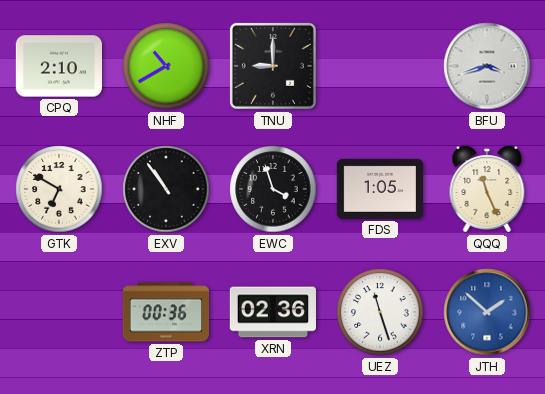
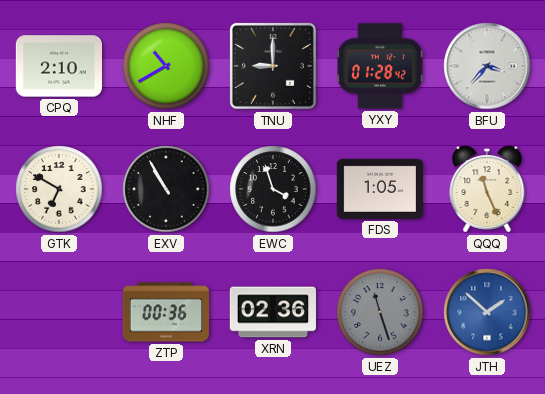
YXY: none -> 01:28
BFU: 3:42 -> 3:37
EXV: 10:54 -> 10:55
UEZ dial: white -> grey
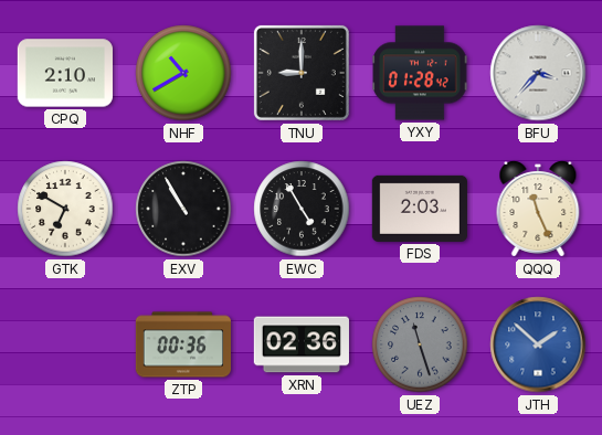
EWC: 3:57 -> 4:55
FDS: 1:05 -> 2:03
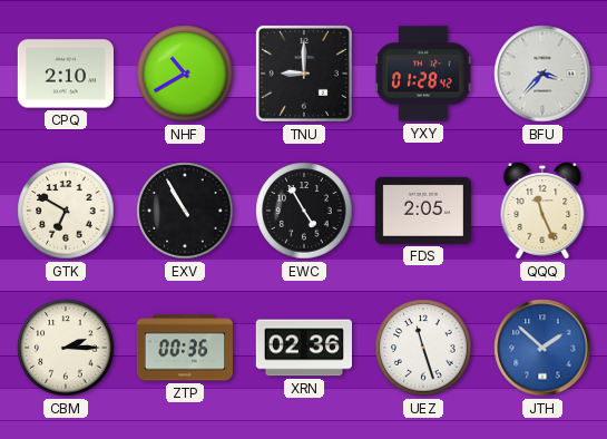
FDS: 2:03 -> 2:05
CBM: none -> 2:15
UEZ dial: grey -> white
